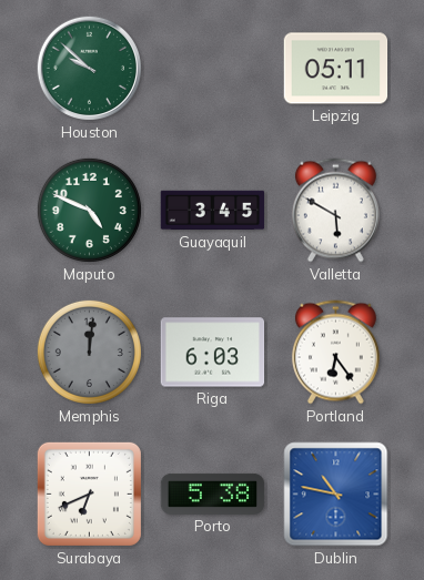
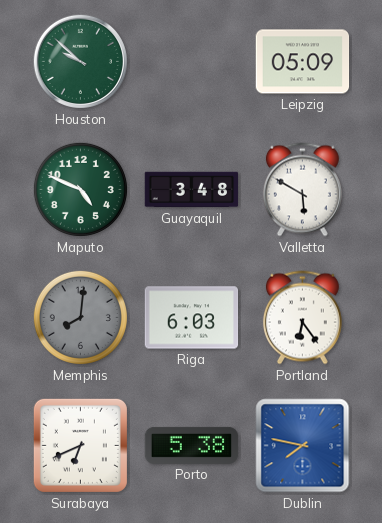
Leipzig: 05:11 -> 05:09
Guayaquil: 3:45 -> 3:48
Memphis: 12:01 -> 8:01
Dublin: 10:47 -> 7:47
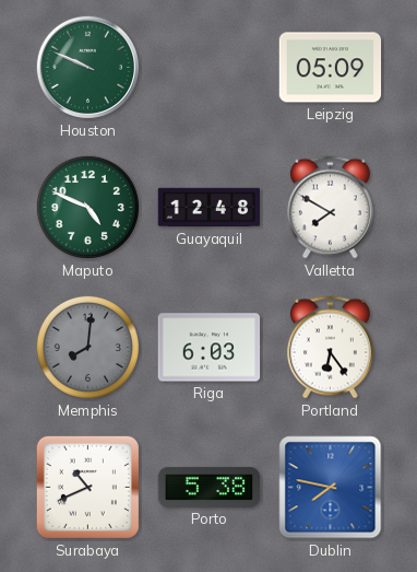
Houston: 9:52 -> 9:49
Guayaquil: 3:48 -> 12:48
Valletta: 5:50 -> 7:50
Surabaya: 6:41 -> 10:41
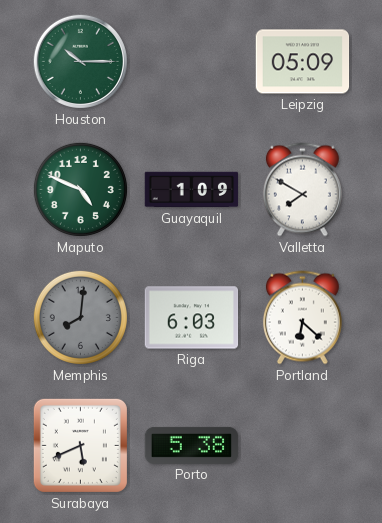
Houston: 9:49 -> 10:15
Guayaquil: 12:48 -> 1:09
Portland: 6:24 -> 6:22
Surabaya: 10:41 -> 5:41
Dublin: 7:47 -> none
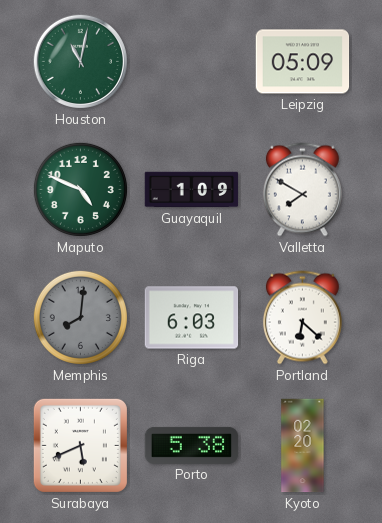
Houston: 10:15 -> 11:02
Kyoto: none -> 02:20
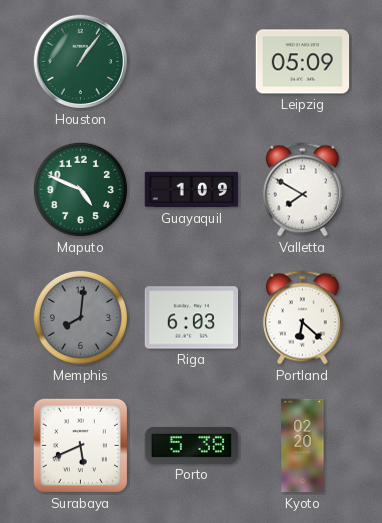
Houston: 11:02 -> 1:06
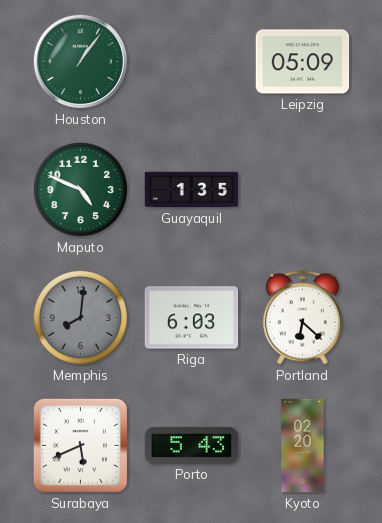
Guayaquil: 1:09 -> 1:35
Valletta: 7:50 -> none
Porto: 5:38 -> 5:43
